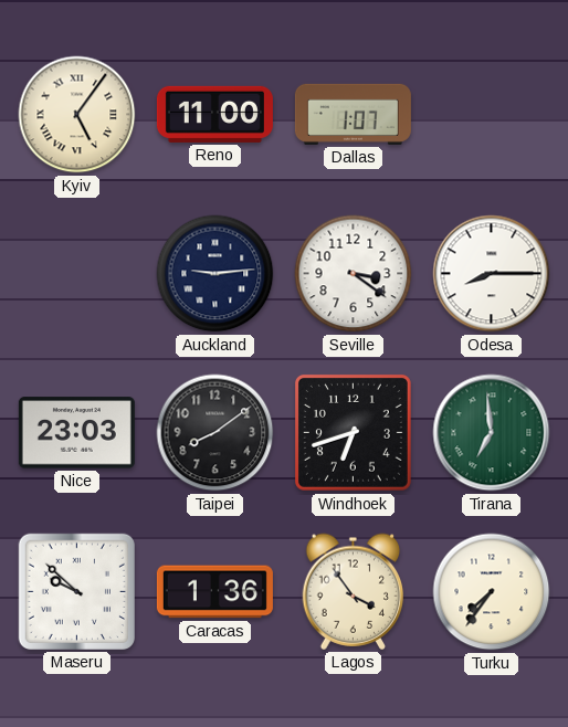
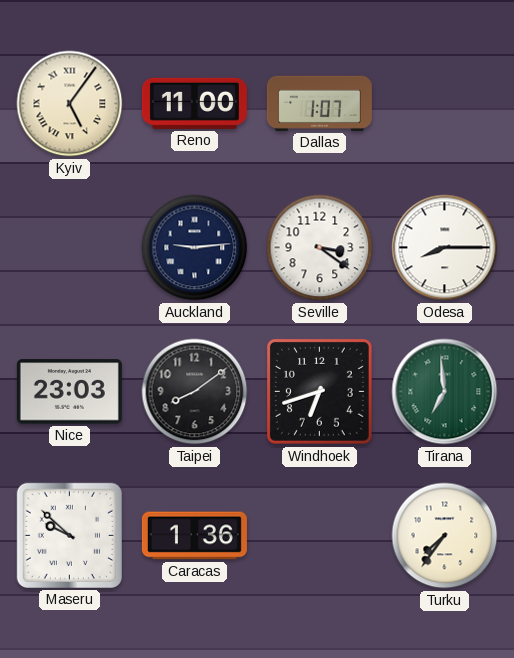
Lagos: 3:54 -> none
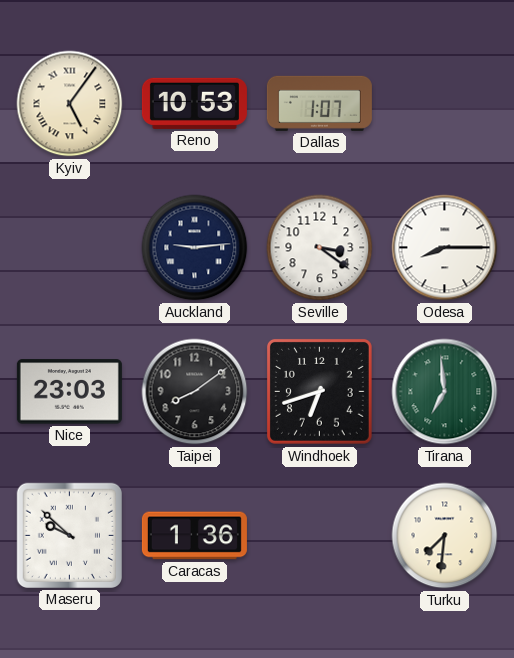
Reno: 11:00 -> 10:53
Turku: 7:36 -> 7:31
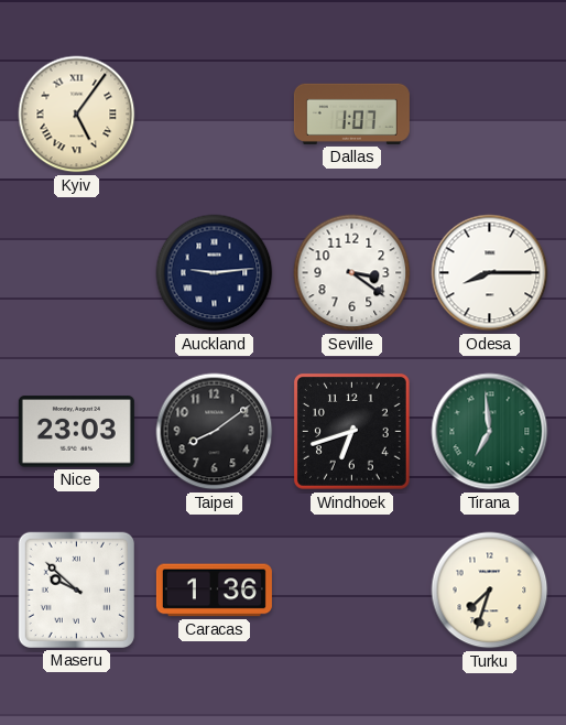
Reno: 10:53 -> none
Turku: 7:31 -> 7:33
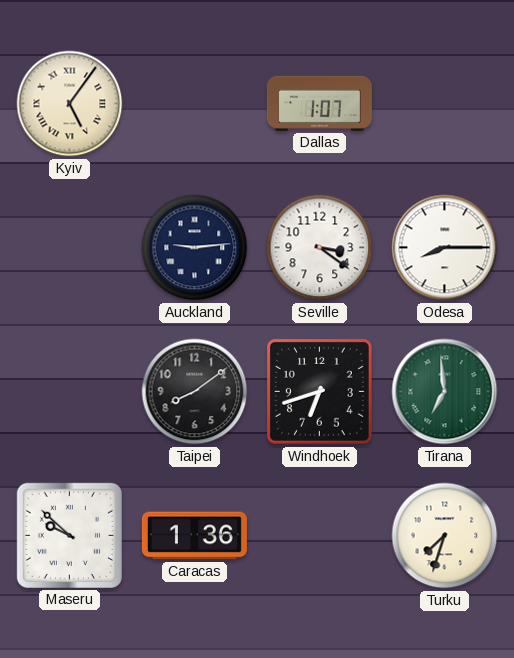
Nice: 23:03 -> none
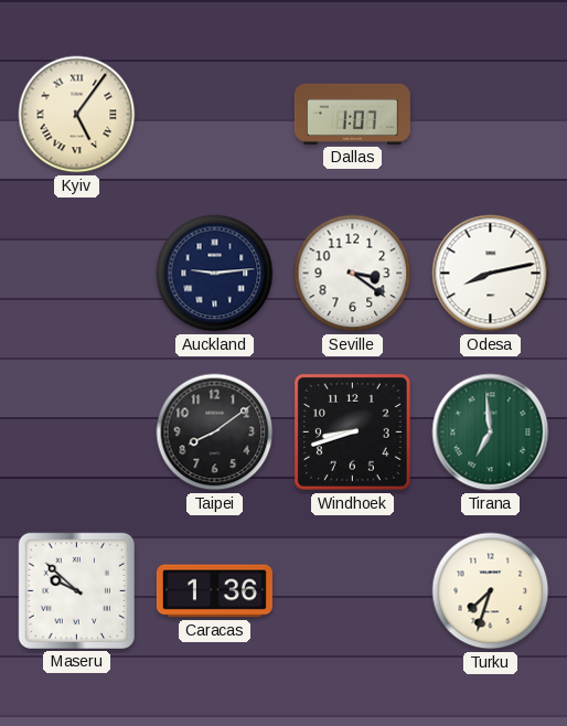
Odesa: 8:15 -> 8:13
Windhoek: 6:42 -> 8:42
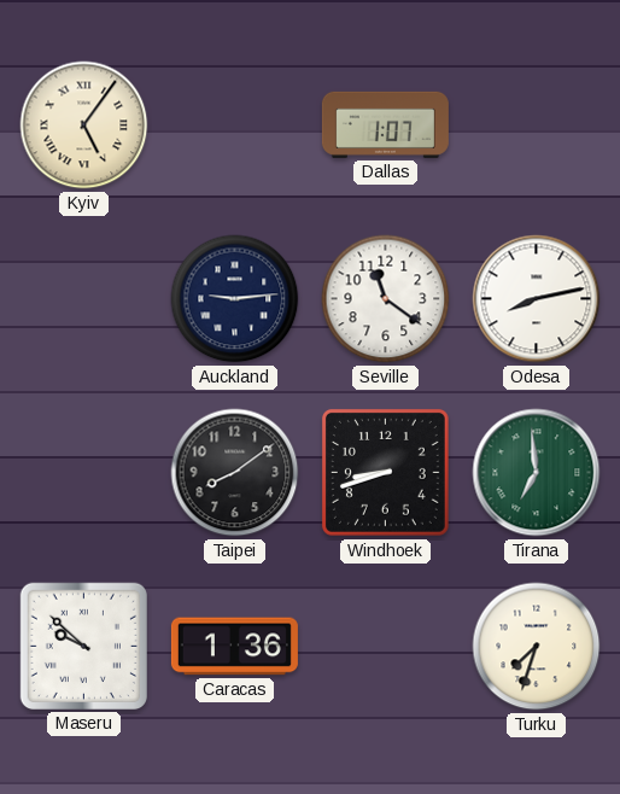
Seville: 3:21 -> 11:21
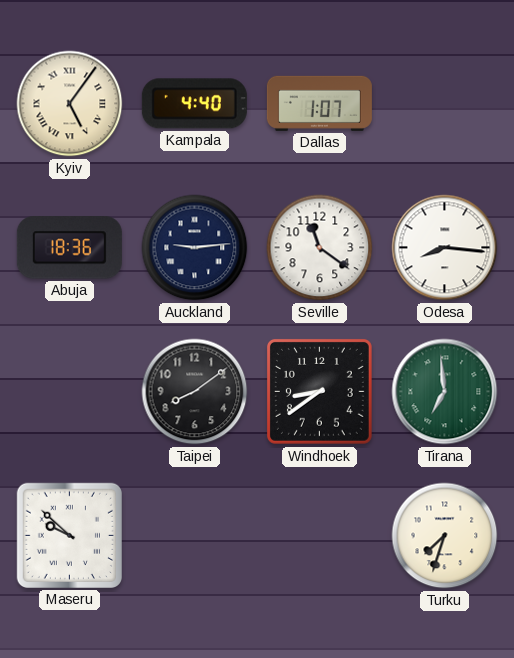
Kampala: none -> 4:40
Abuja: none -> 18:36
Odesa: 8:13 -> 8:16
Windhoek: 8:42 -> 8:39
Caracas: 1:36 -> none
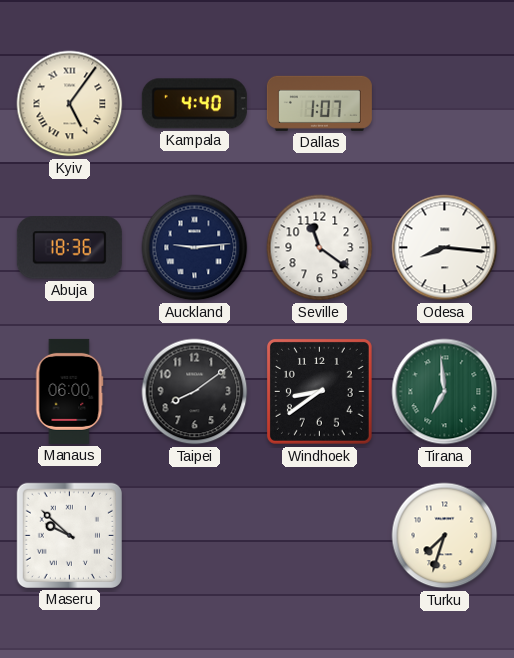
Manaus: none -> 06:00
